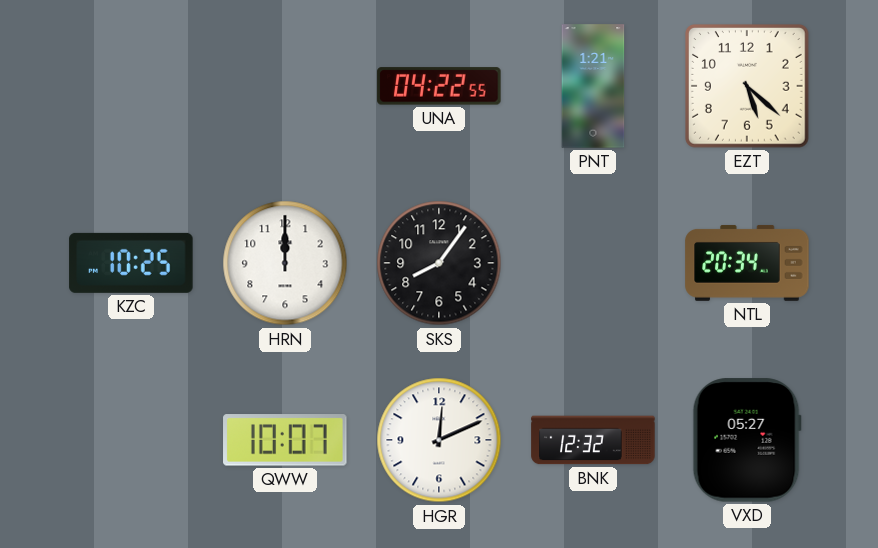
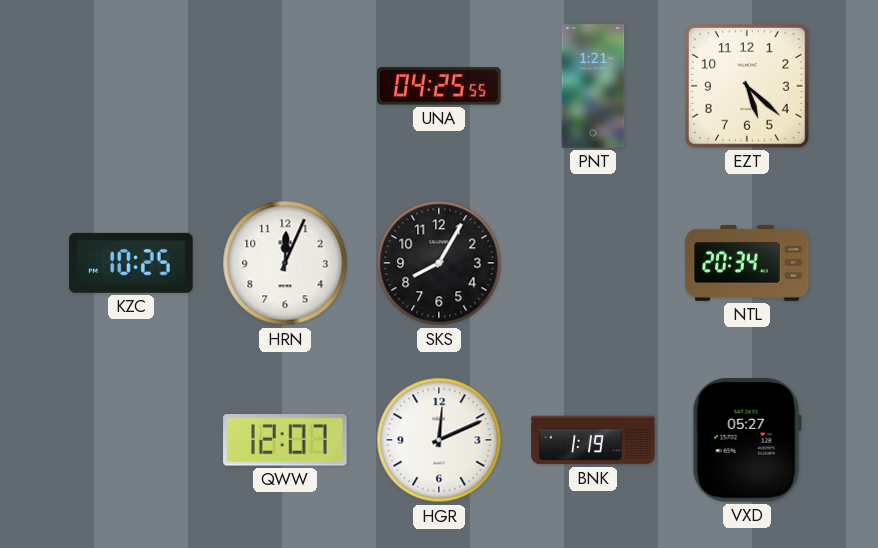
UNA: 04:22 -> 04:25
HRN: 12:00 -> 12:04
SKS: 8:06 -> 8:05
QWW: 10:07 -> 12:07
BNK: 12:32 -> 1:19
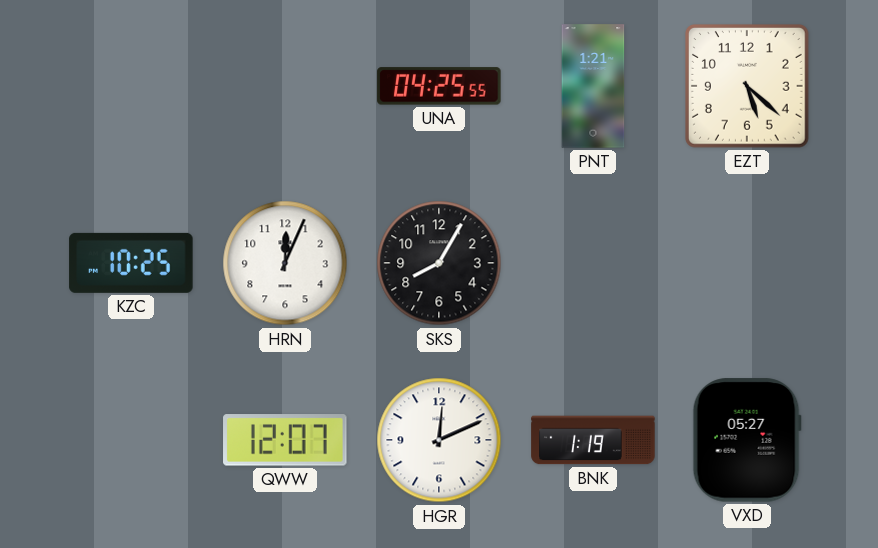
NTL: 20:34 -> none
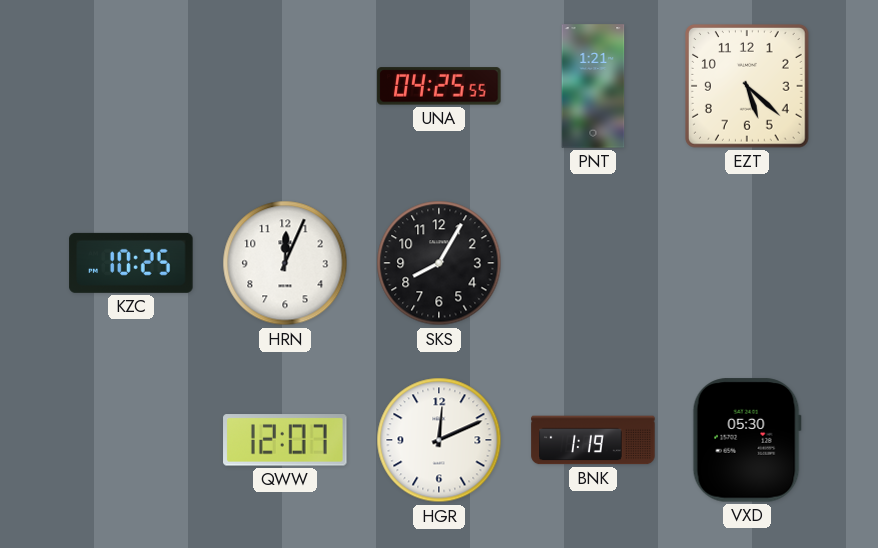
VXD: 05:27 -> 05:30
